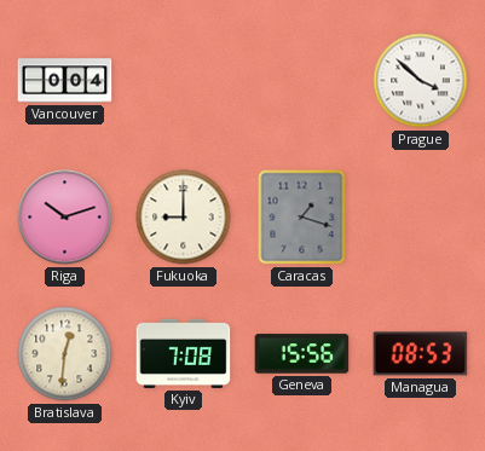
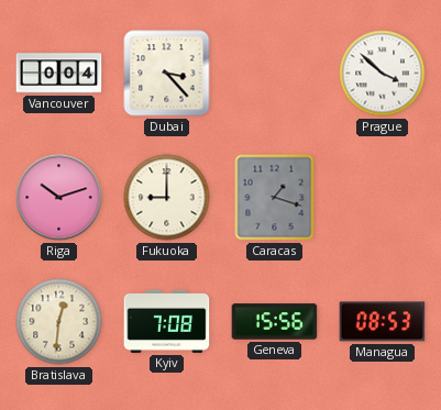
Dubai: none -> 3:23
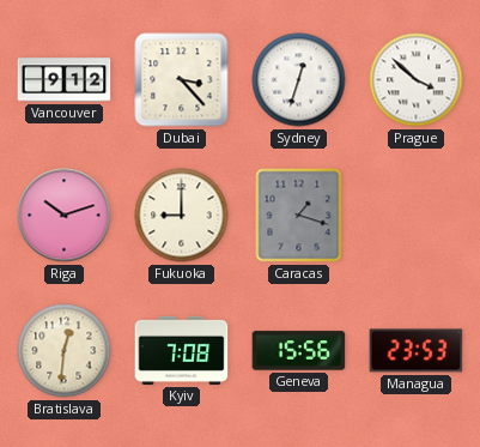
Vancouver: 0:04 -> 9:12
Sydney: none -> 12:33
Managua: 08:53 -> 23:53
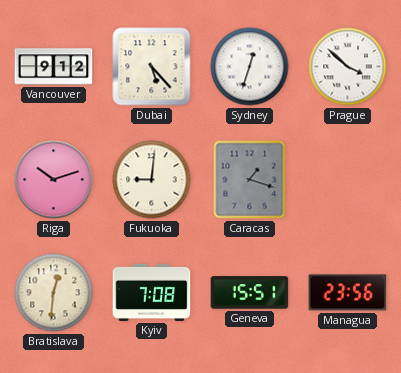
Dubai: 3:23 -> 5:23
Fukuoka: 9:00 -> 9:01
Geneva: 15:56 -> 15:51
Managua: 23:53 -> 23:56
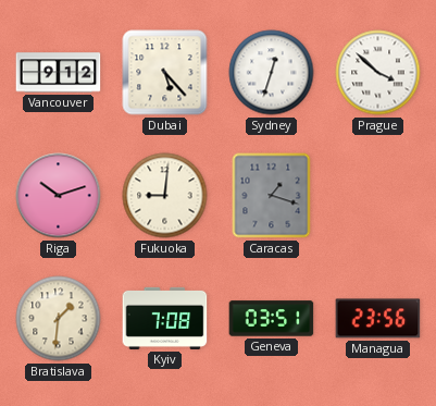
Bratislava: 12:31 -> 1:31
Geneva: 15:51 -> 03:51
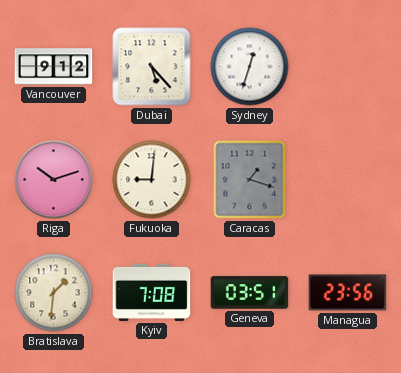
Prague: 3:52 -> none
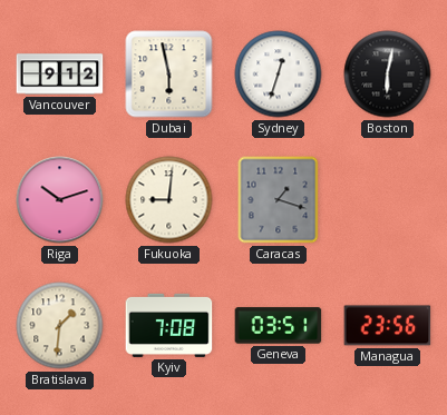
Dubai: 5:23 -> 5:58
Boston: none -> 6:02
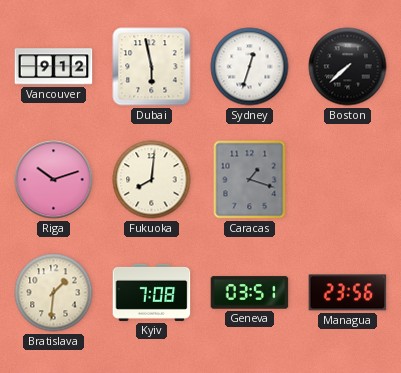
Boston: 6:02 -> 7:38
Fukuoka: 9:01 -> 8:01
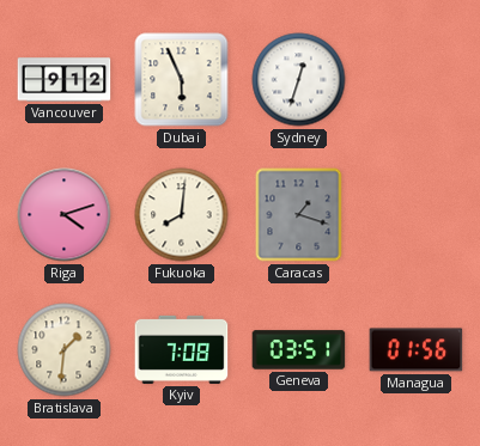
Dubai: 5:58 -> 5:56
Boston: 7:38 -> none
Riga: 10:12 -> 4:12
Managua: 23:56 -> 01:56
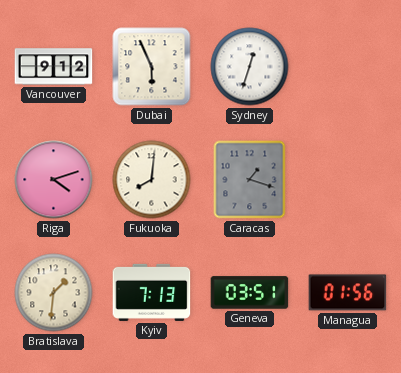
Kyiv: 7:08 -> 7:13
